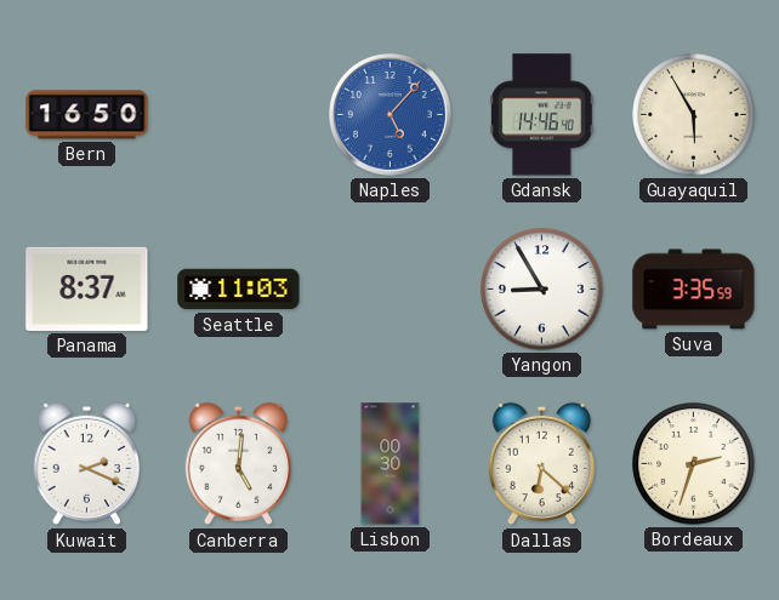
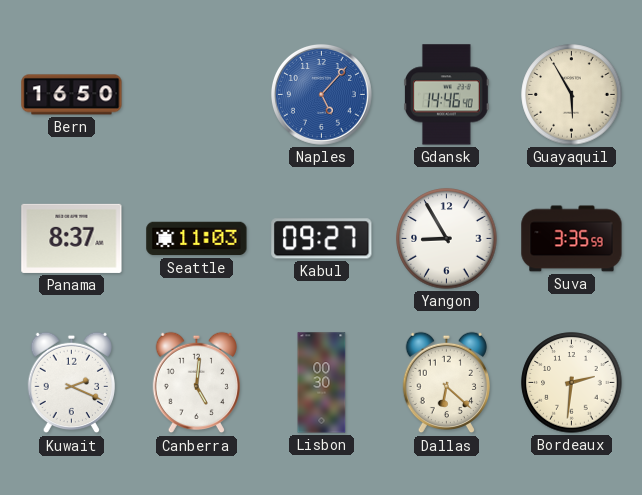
Kabul: none -> 09:27
Bordeaux: 2:33 -> 2:31
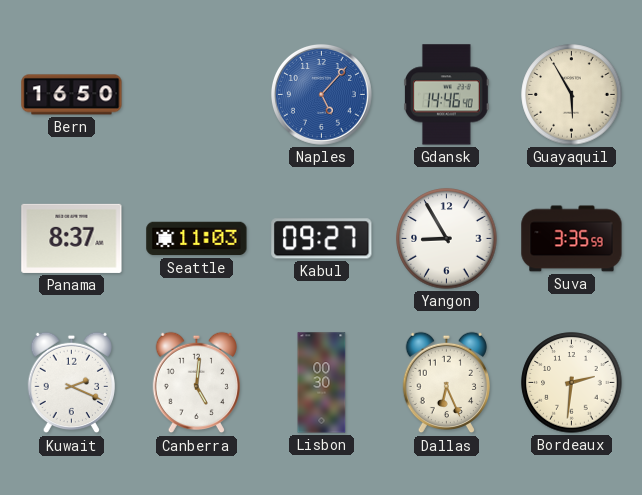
Dallas: 6:22 -> 6:26
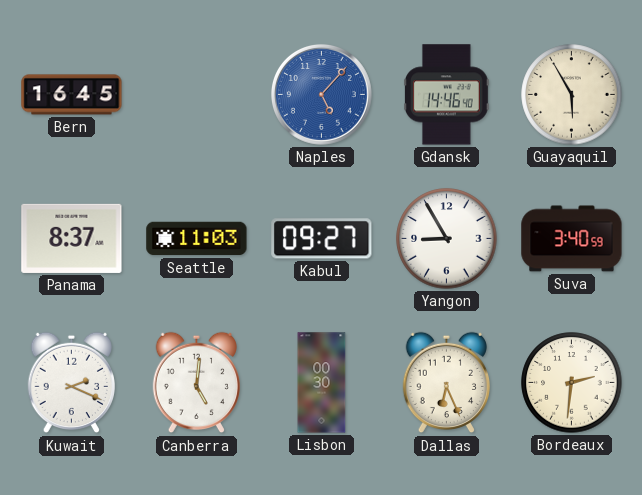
Bern: 16:50 -> 16:45
Suva: 3:35 -> 3:40
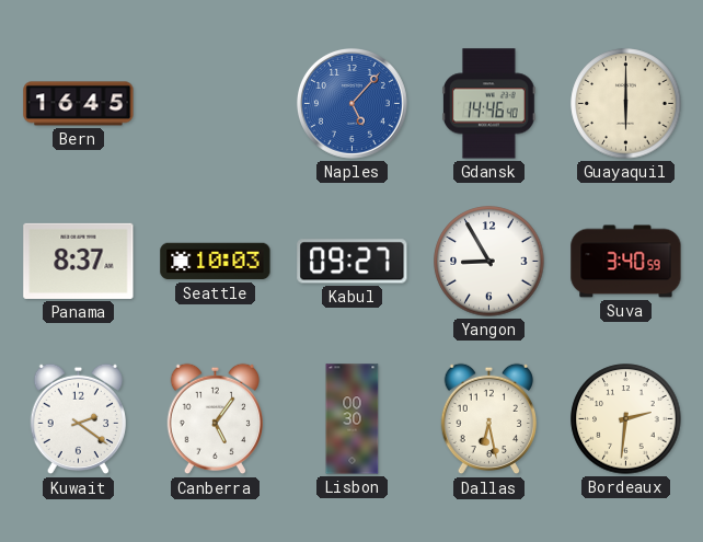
Guayaquil: 5:55 -> 6:00
Seattle: 11:03 -> 10:03
Kuwait: 2:19 -> 2:21
Canberra: 5:01 -> 5:06
Dallas: 6:26 -> 6:28
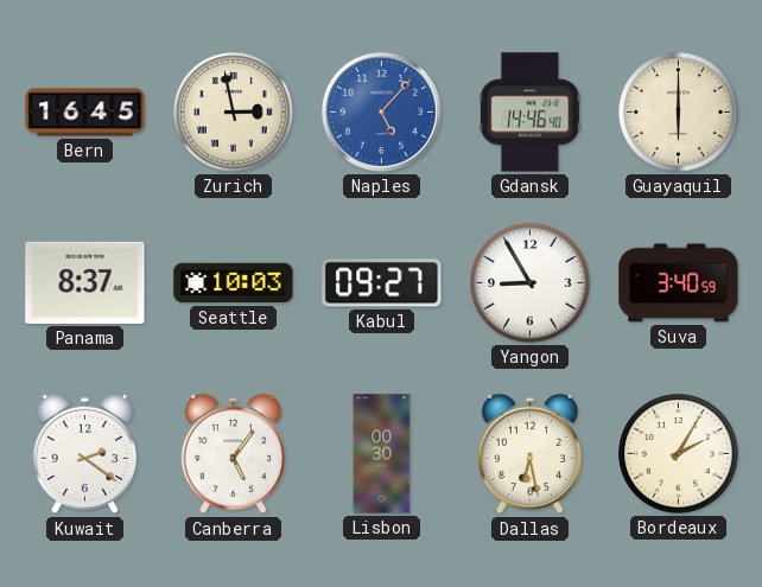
Zurich: none -> 2:58
Bordeaux: 2:31 -> 2:05
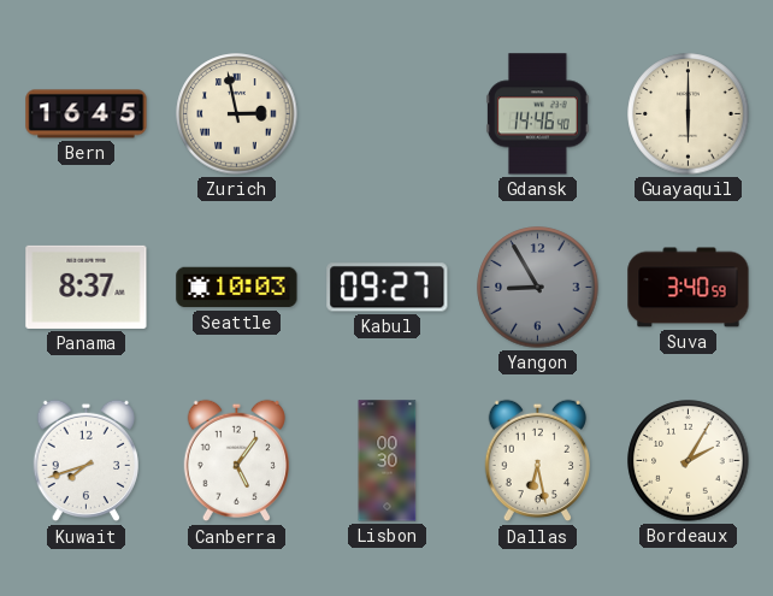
Naples: 5:07 -> none
Yangon dial: white -> grey
Kuwait: 2:21 -> 7:42
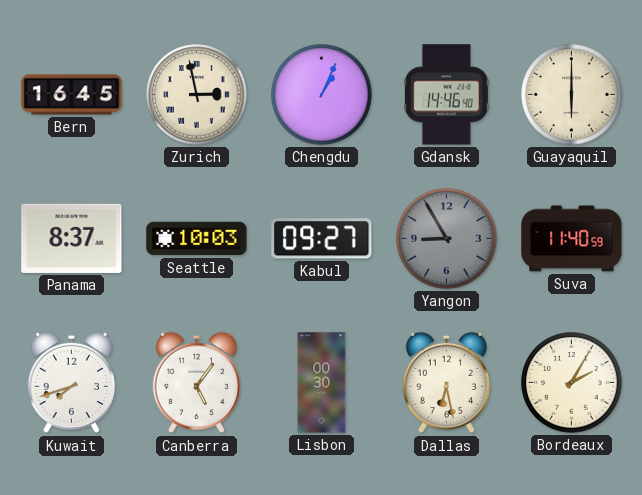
Chengdu: none -> 1:04
Suva: 3:40 -> 11:40
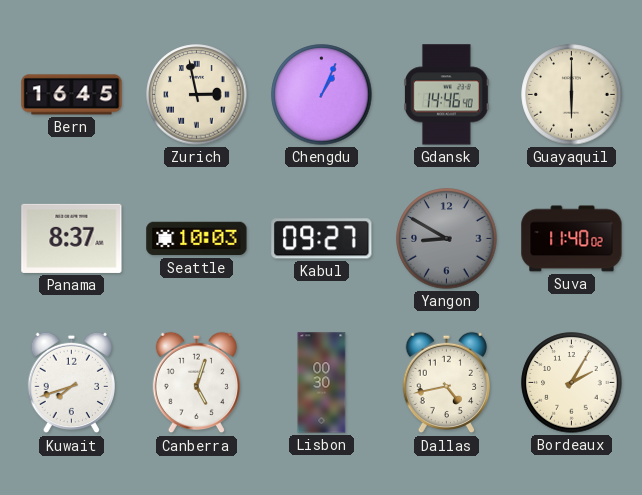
Yangon: 8:55 -> 8:50
Suva: 11:40:59 -> 11:40:02
Canberra: 5:06 -> 5:03
Dallas: 6:28 -> 4:43
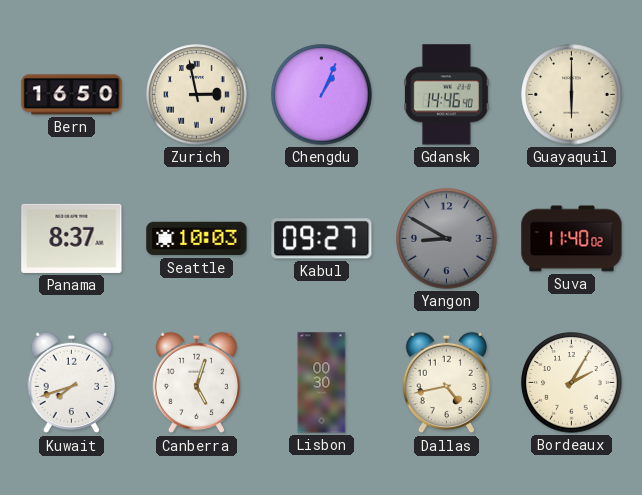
Bern: 16:45 -> 16:50
